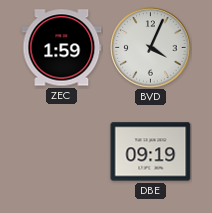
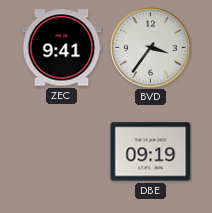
ZEC: 1:59 -> 9:41
BVD: 4:04 -> 3:36
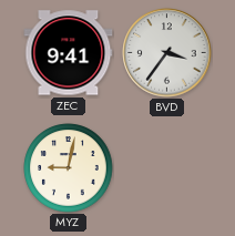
MYZ: none -> 9:02
DBE: 09:19 -> none
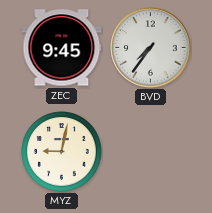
ZEC: 9:41 -> 9:45
BVD: 3:36 -> 7:36
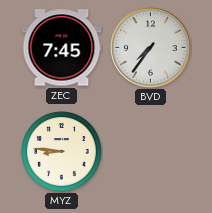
ZEC: 9:45 -> 7:45
MYZ: 9:02 -> 8:46
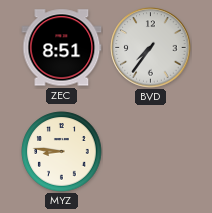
ZEC: 7:45 -> 8:51
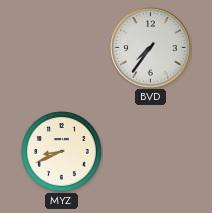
ZEC: 8:51 -> none
MYZ: 8:46 -> 8:41
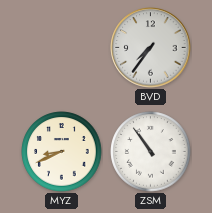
ZSM: none -> 10:54
